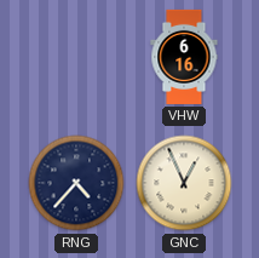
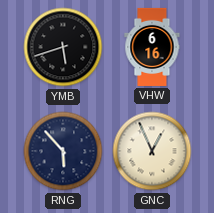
YMB: none -> 5:42
RNG: 4:37 -> 5:53
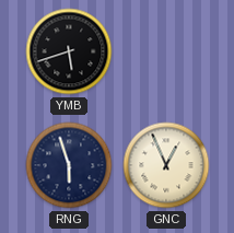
VHW: 6:16 -> none
RNG: 5:53 -> 5:57
